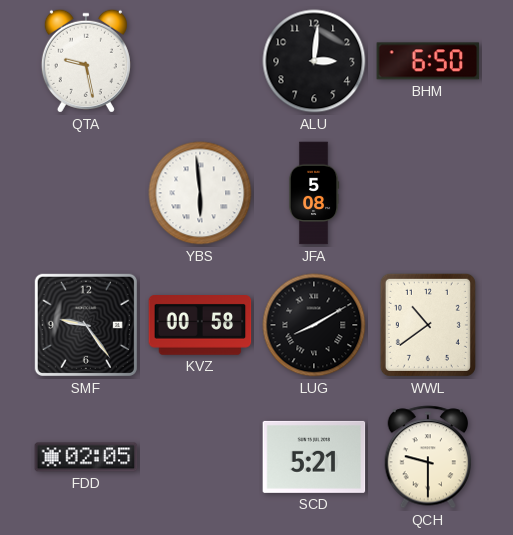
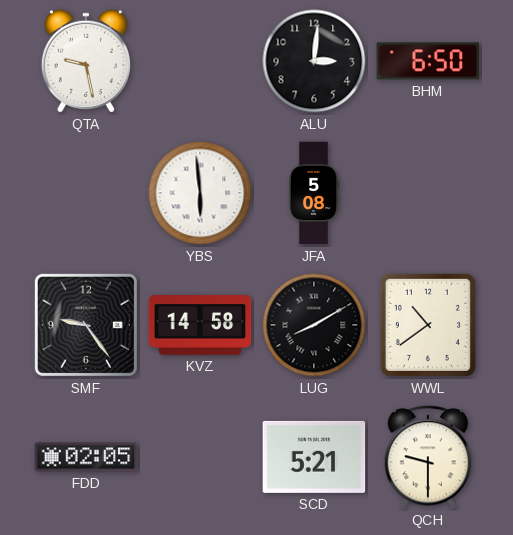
KVZ: 00:58 -> 14:58
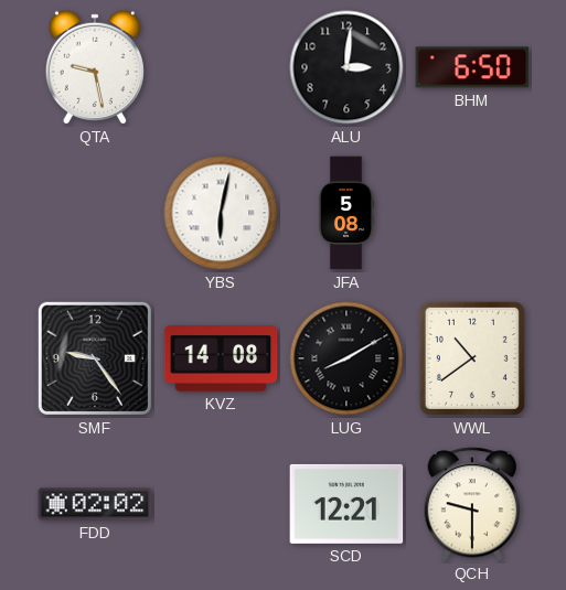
YBS: 5:59 -> 6:02
KVZ: 14:58 -> 14:08
FDD: 02:05 -> 02:02
SCD: 5:21 -> 12:21
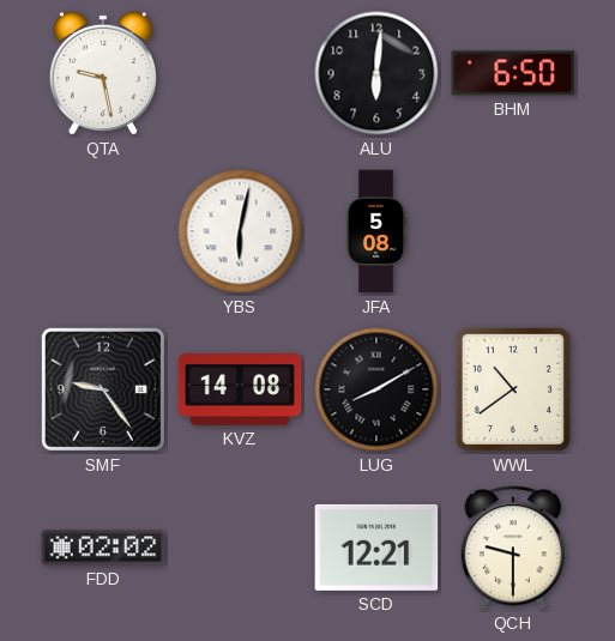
ALU: 3:01 -> 6:01
